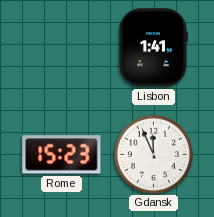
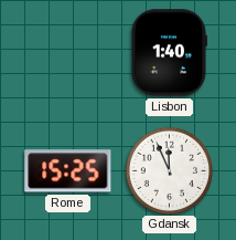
Lisbon: 1:41 -> 1:40
Rome: 15:23 -> 15:25
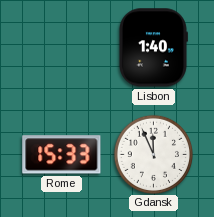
Rome: 15:25 -> 15:33
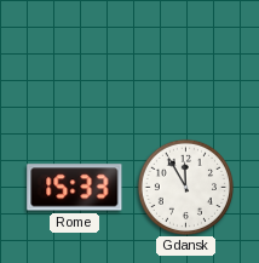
Lisbon: 1:40 -> none
Gdansk: 11:56 -> 11:55
